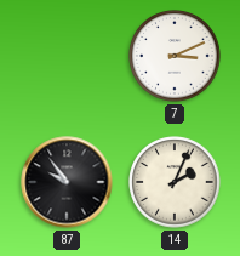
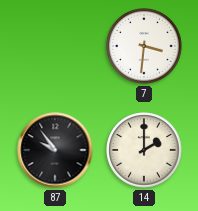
7: 3:11 -> 3:31
14: 2:04 -> 2:00
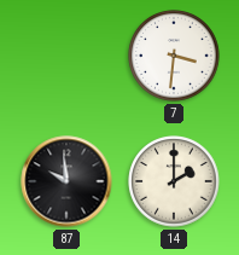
87: 9:54 -> 9:59
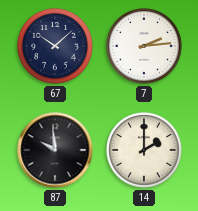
67: none -> 10:08
7: 3:31 -> 2:14
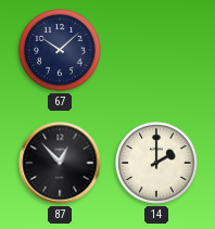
7: 2:14 -> none
87: 9:59 -> 12:53
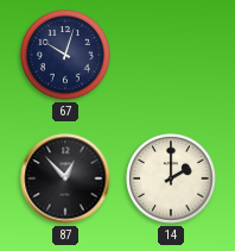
67: 10:08 -> 10:03
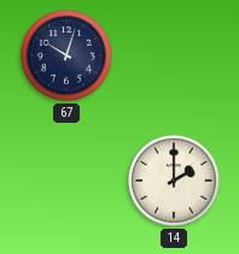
87: 12:53 -> none
